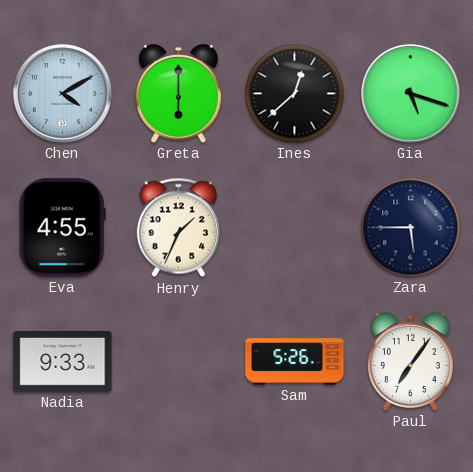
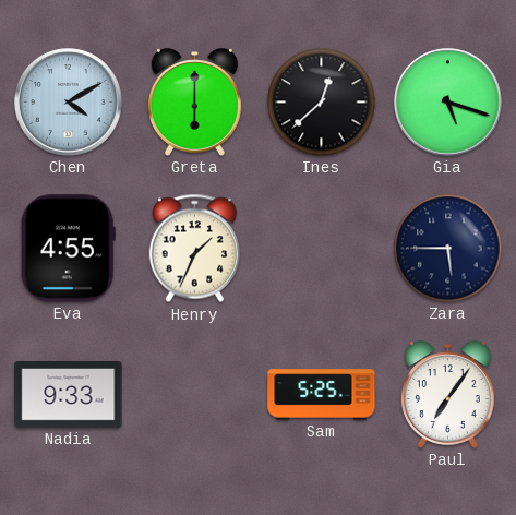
Sam: 5:26 -> 5:25
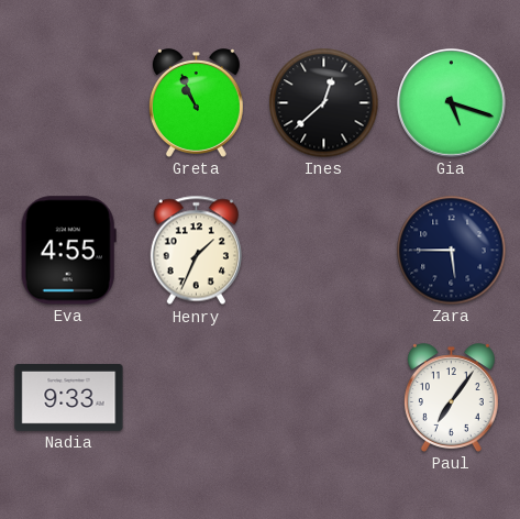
Chen: 4:10 -> none
Greta: 6:00 -> 10:56
Sam: 5:25 -> none
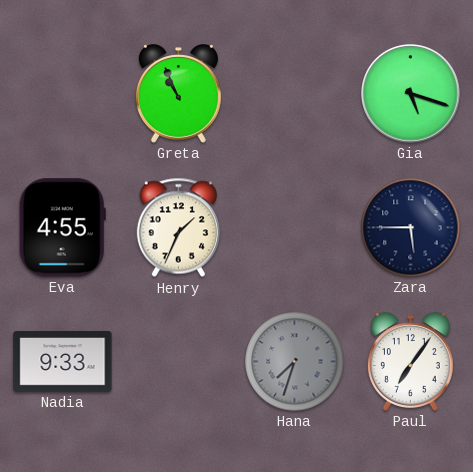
Ines: 12:38 -> none
Hana: none -> 7:33
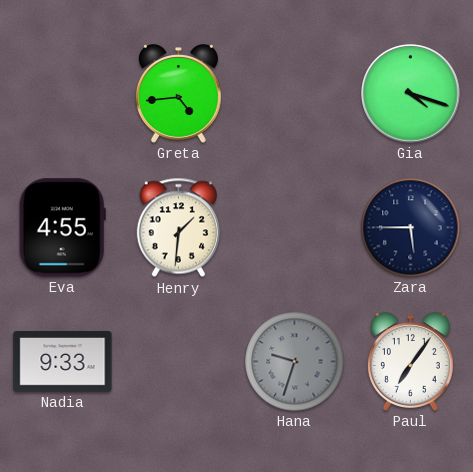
Greta: 10:56 -> 4:44
Gia: 5:18 -> 4:18
Henry: 1:34 -> 1:31
Hana: 7:33 -> 9:33
